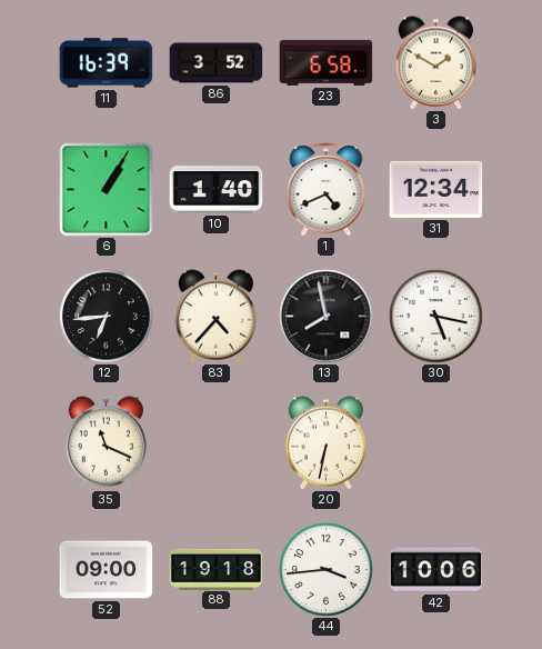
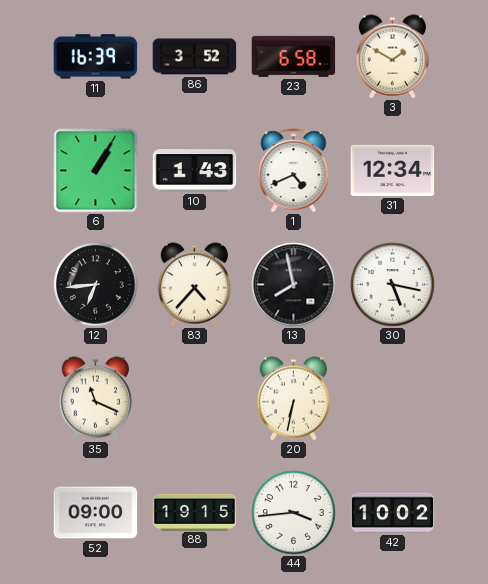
10: 1:40 -> 1:43
88: 19:18 -> 19:15
42: 10:06 -> 10:02
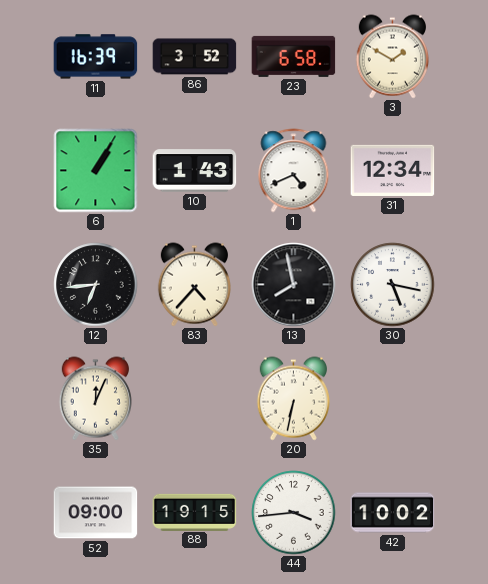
35: 11:19 -> 12:04
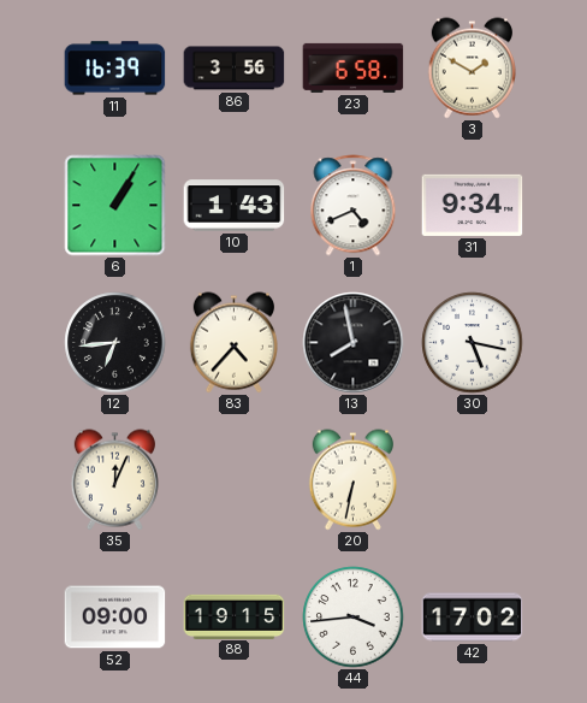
86: 3:52 -> 3:56
31: 12:34 -> 9:34
42: 10:02 -> 17:02
